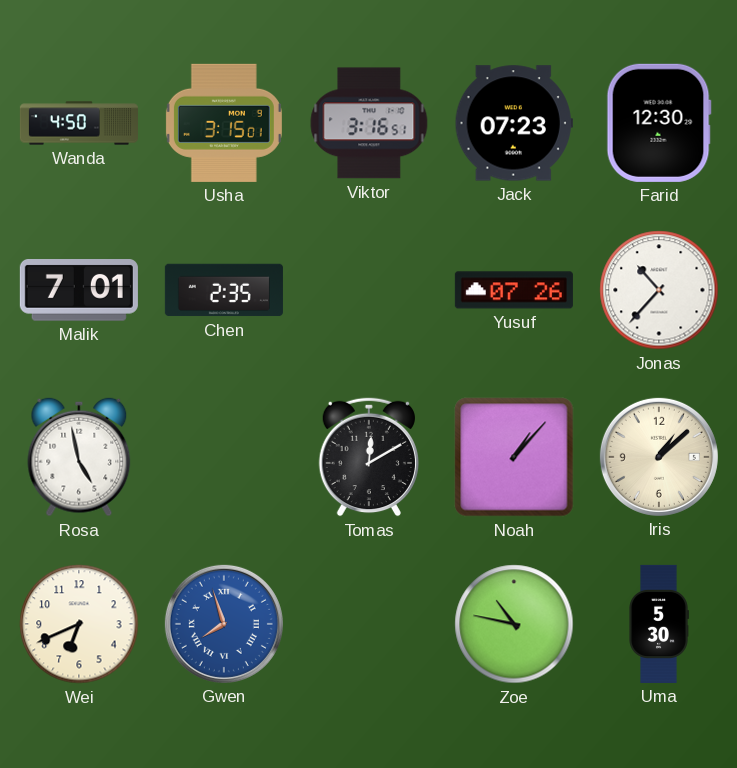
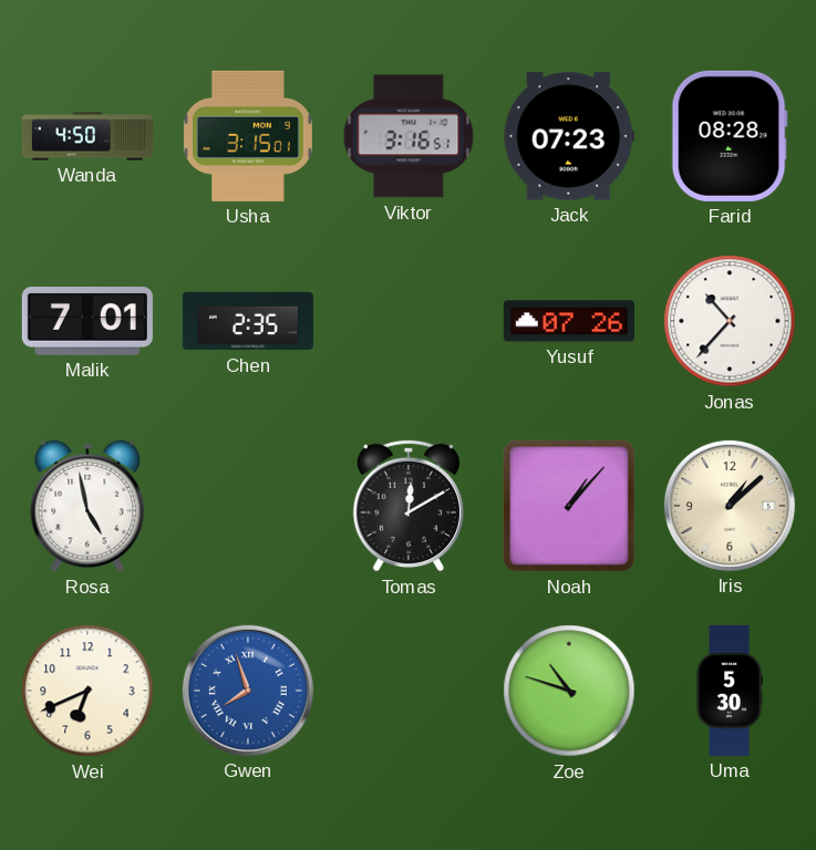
Farid: 12:30 -> 08:28
Zoe: 10:47 -> 10:48
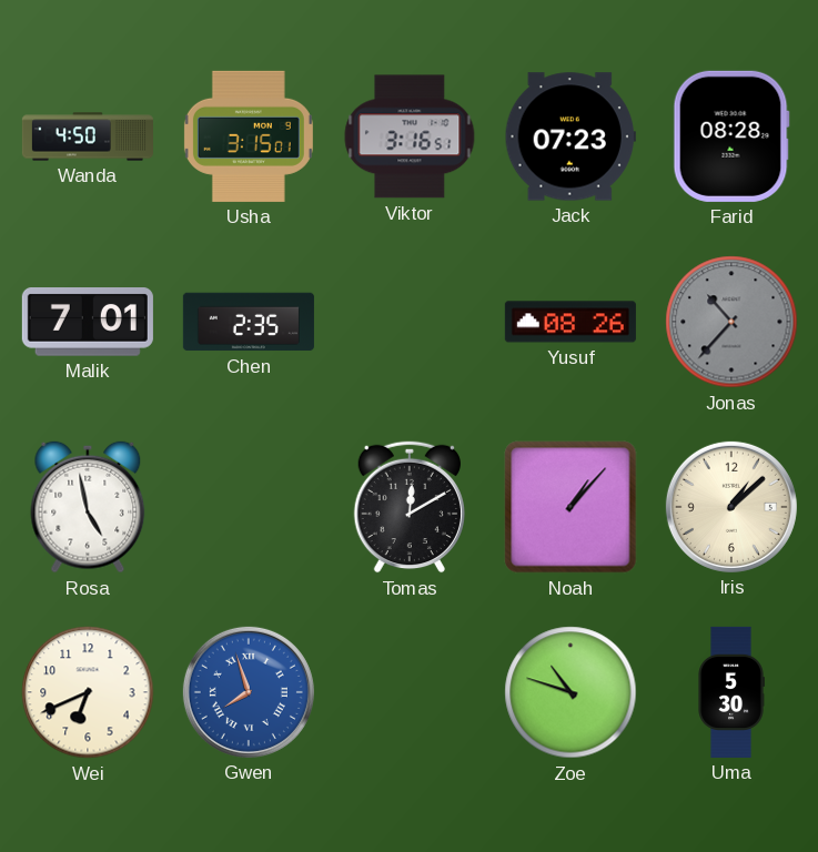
Yusuf: 07:26 -> 08:26
Jonas dial: white -> grey
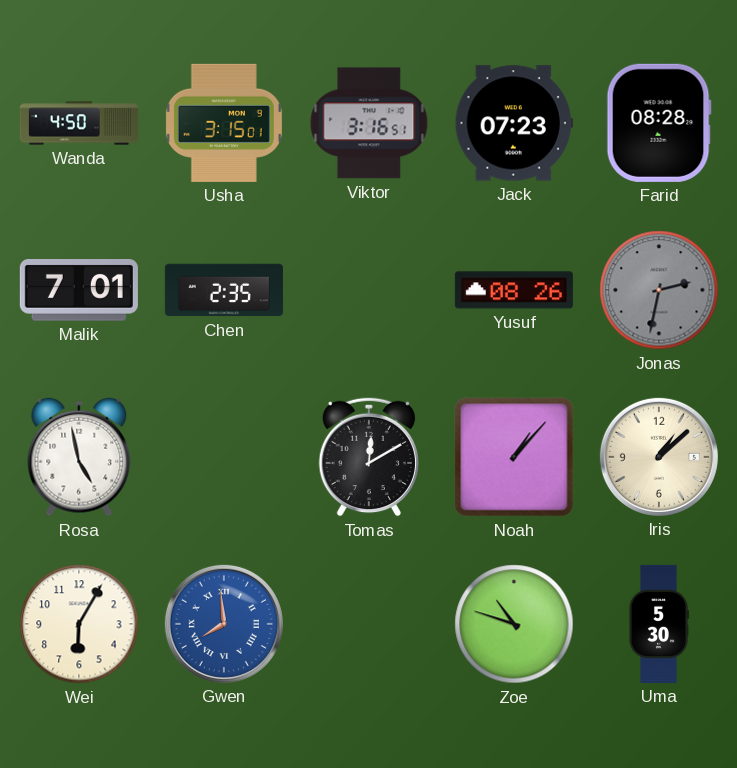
Jonas: 10:37 -> 2:32
Wei: 6:41 -> 6:05
Gwen: 7:57 -> 7:59
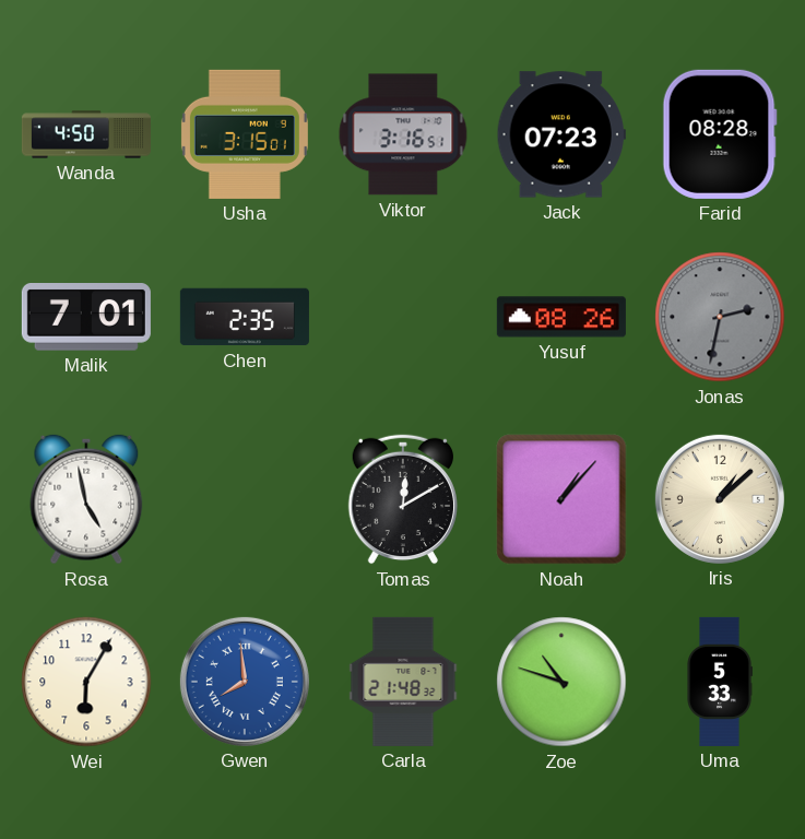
Carla: none -> 21:48
Uma: 5:30 -> 5:33
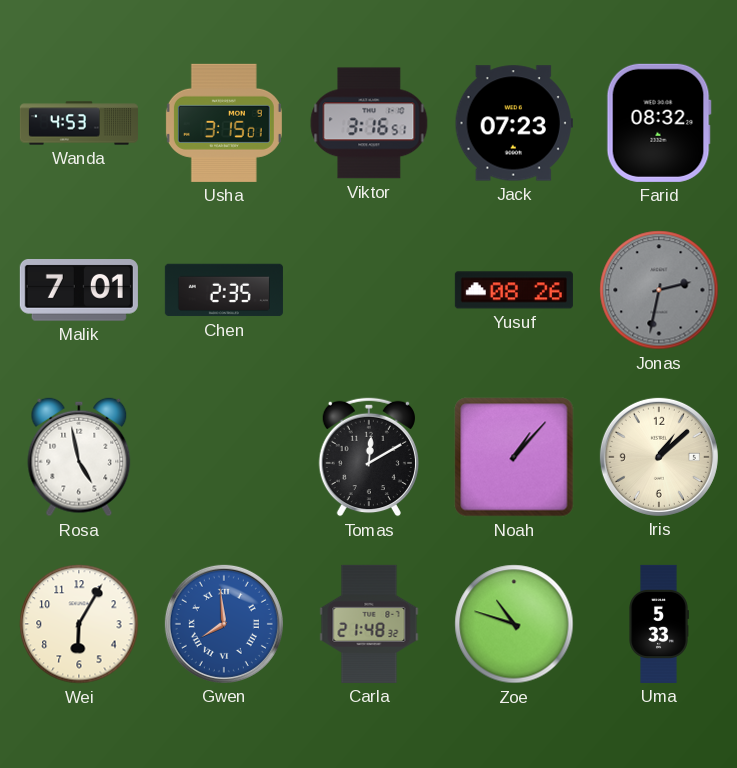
Wanda: 4:50 -> 4:53
Farid: 08:28 -> 08:32
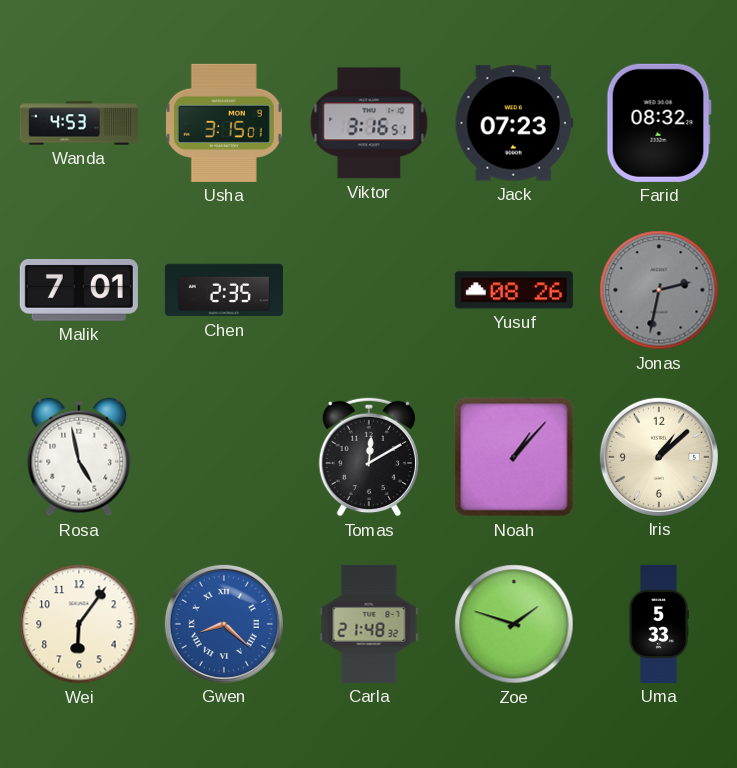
Wei: 6:05 -> 6:06
Gwen: 7:59 -> 8:22
Zoe: 10:48 -> 1:48
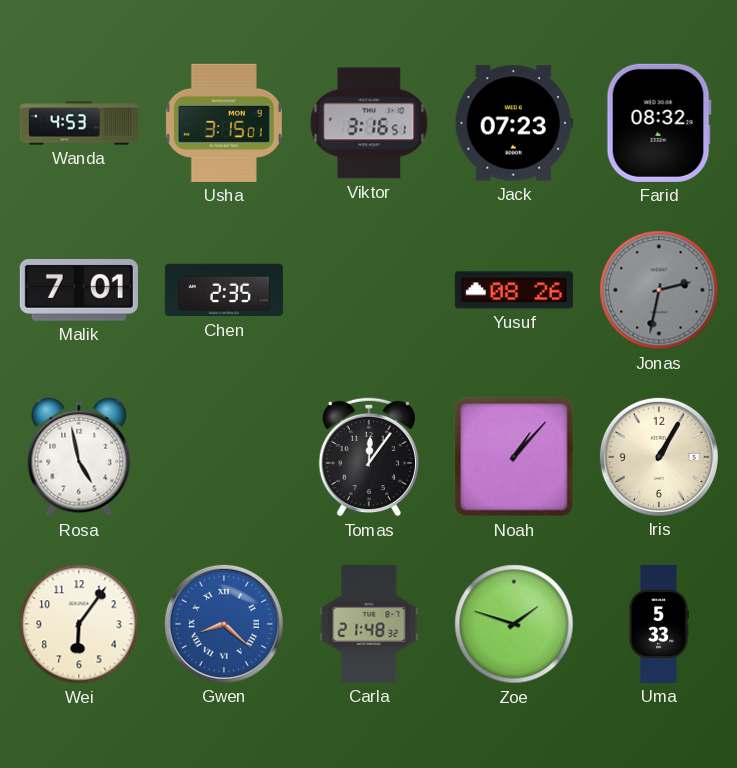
Tomas: 12:10 -> 12:06
Iris: 1:08 -> 1:05
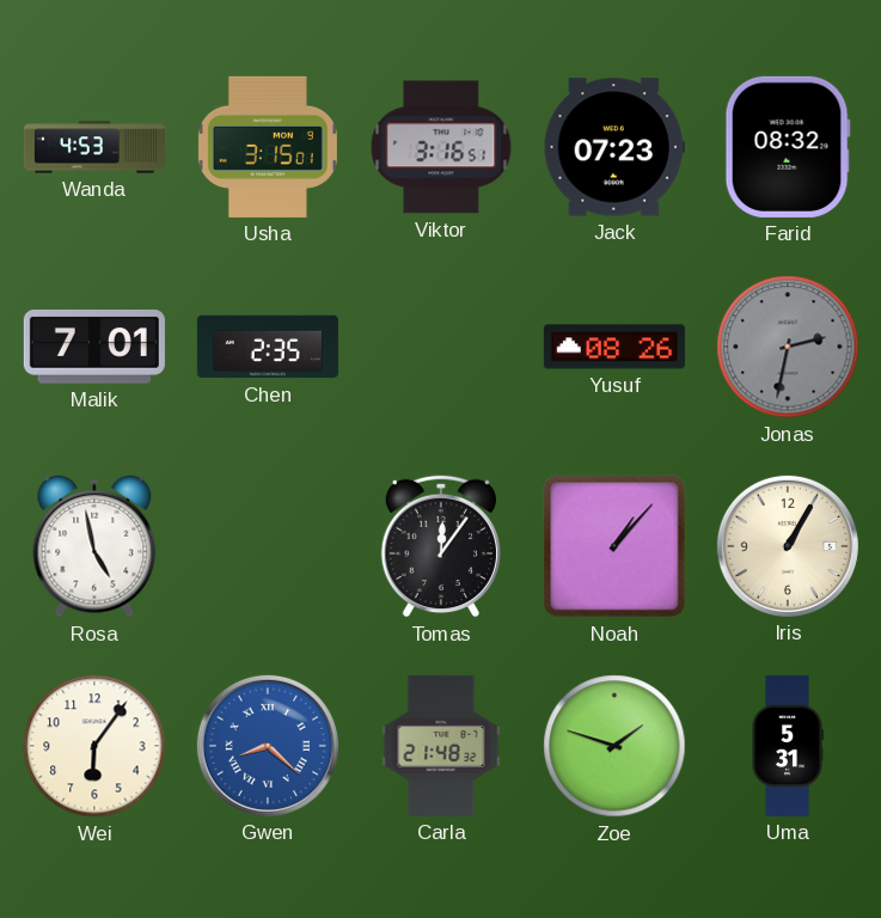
Uma: 5:33 -> 5:31
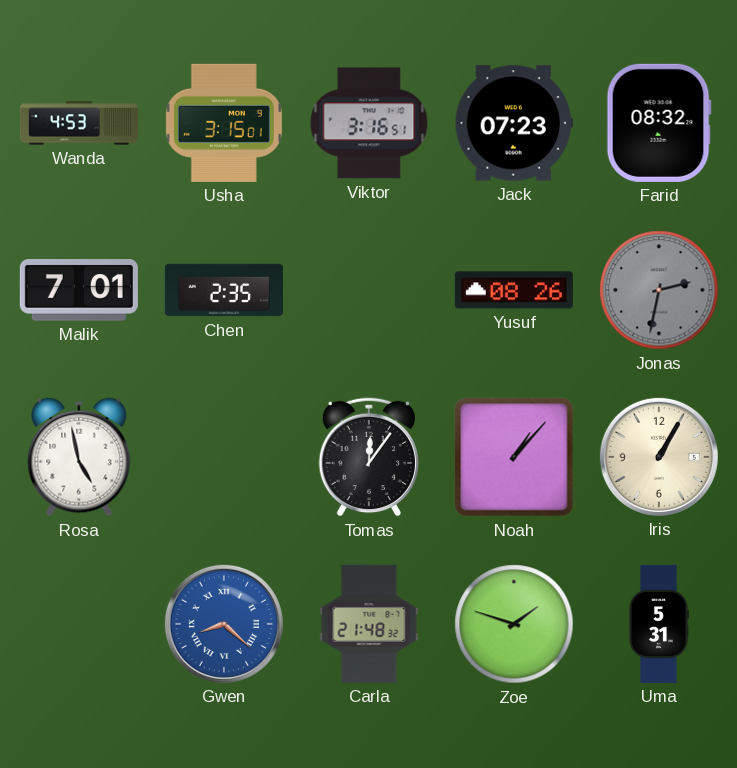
Wei: 6:06 -> none
